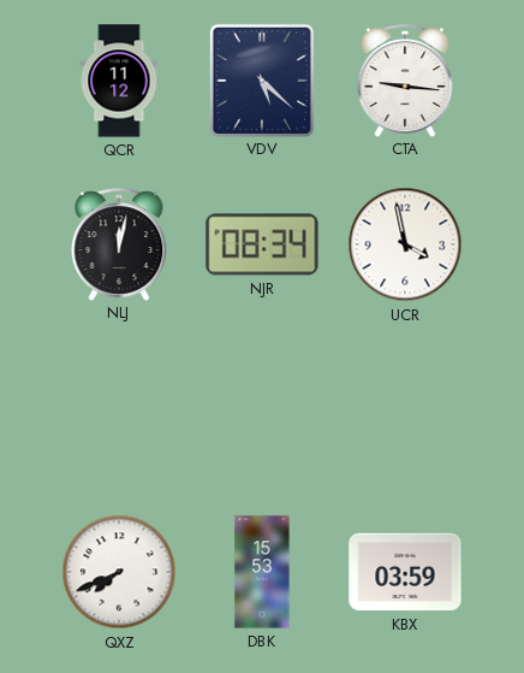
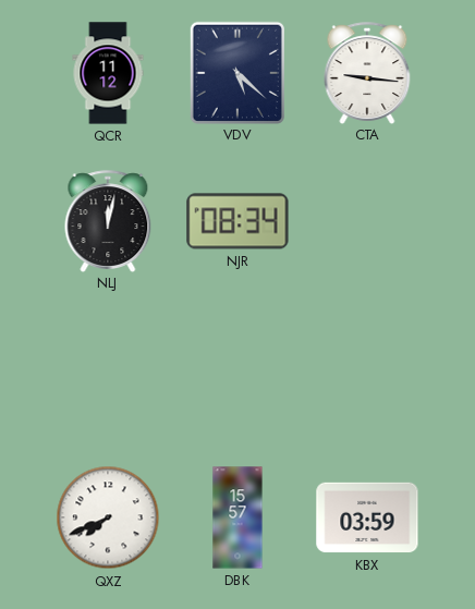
UCR: 3:58 -> none
DBK: 15:53 -> 15:57
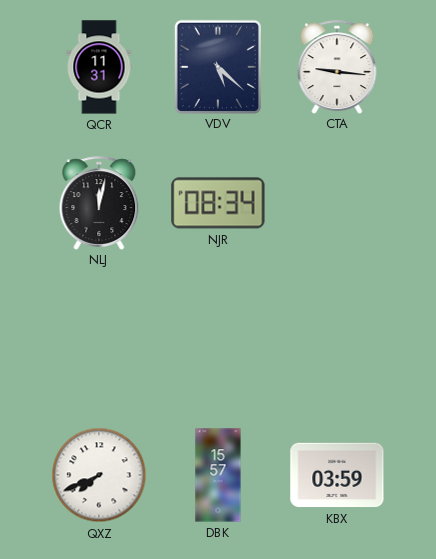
QCR: 11:12 -> 11:31
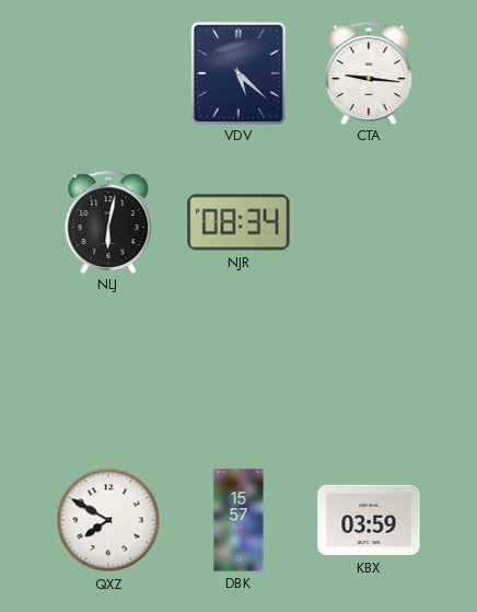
QCR: 11:31 -> none
NLJ: 12:02 -> 6:02
QXZ: 7:41 -> 7:50
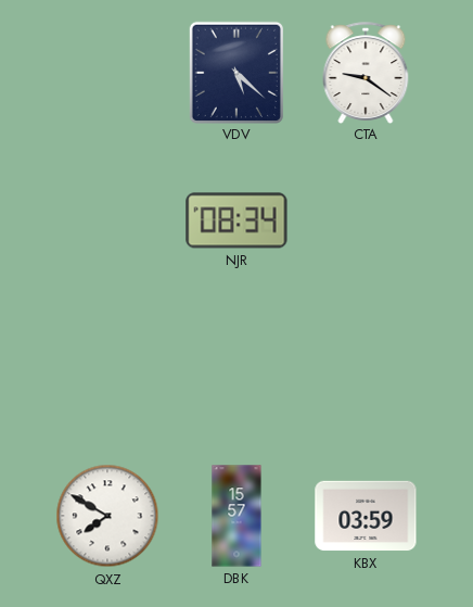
CTA: 9:16 -> 9:21
NLJ: 6:02 -> none
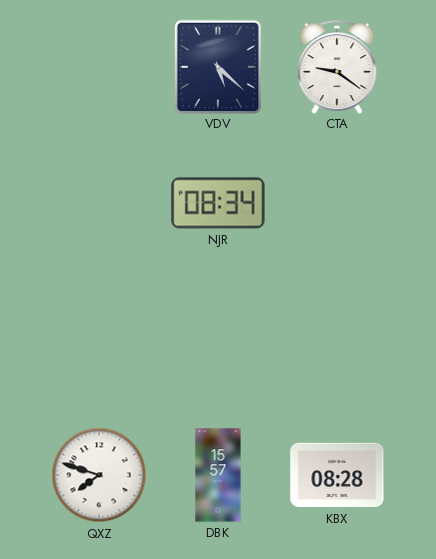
QXZ: 7:50 -> 7:48
KBX: 03:59 -> 08:28
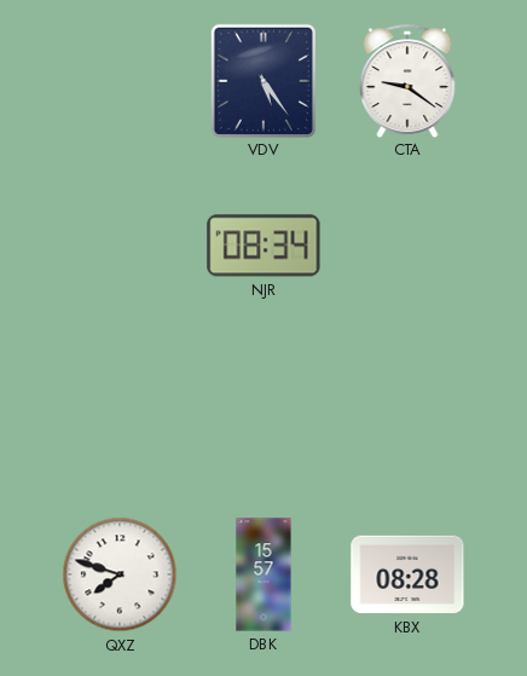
VDV: 5:22 -> 5:24
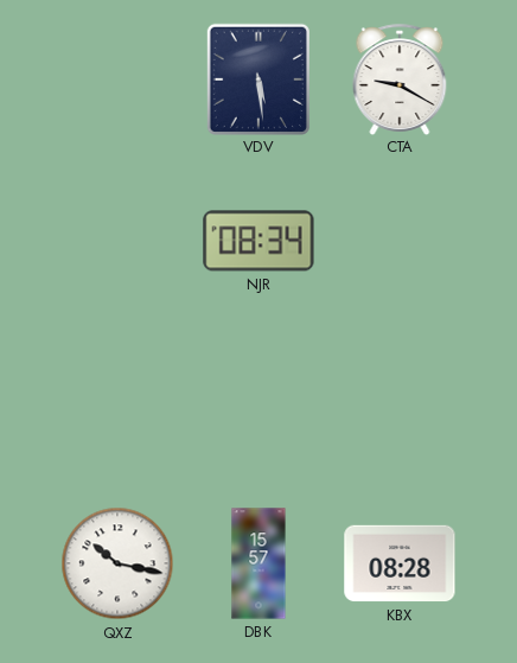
VDV: 5:24 -> 5:29
CTA: 9:21 -> 9:20
QXZ: 7:48 -> 10:17
